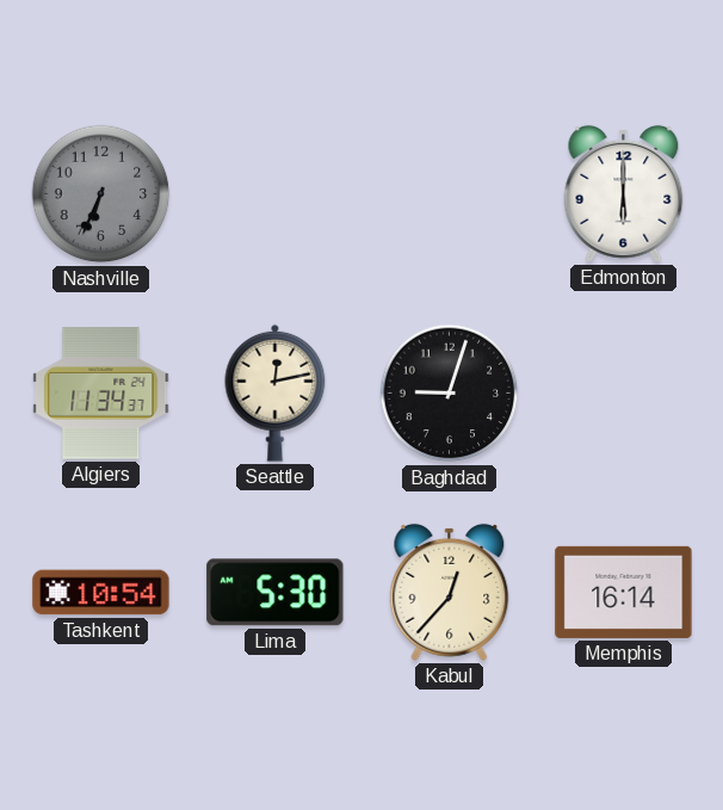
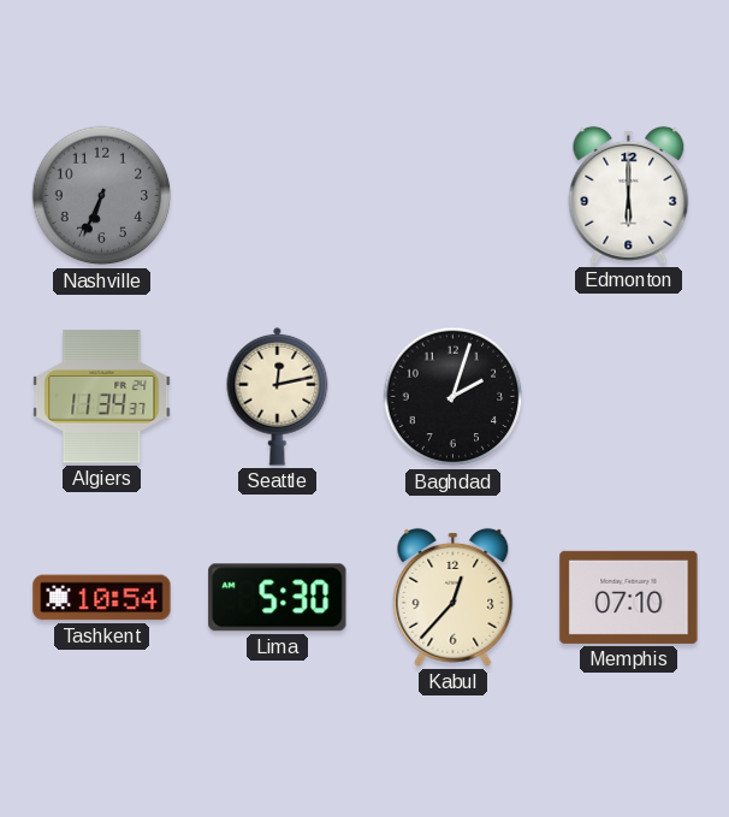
Baghdad: 9:03 -> 2:03
Memphis: 16:14 -> 07:10
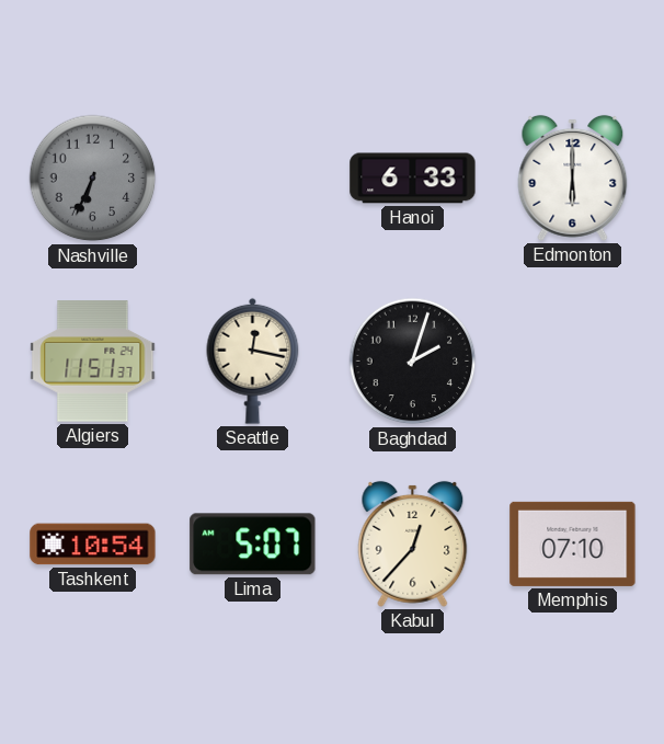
Hanoi: none -> 6:33
Algiers: 11:34 -> 11:51
Seattle: 12:13 -> 12:17
Lima: 5:30 -> 5:07
